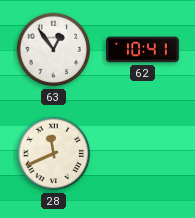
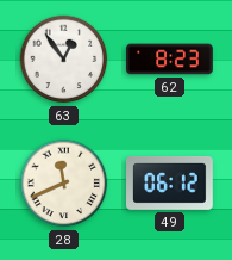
62: 10:41 -> 8:23
49: none -> 06:12
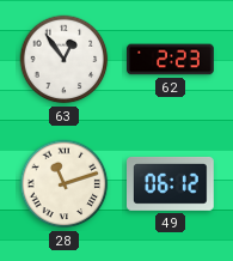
62: 8:23 -> 2:23
28: 11:41 -> 11:12
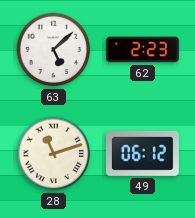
63: 12:54 -> 5:08
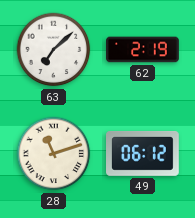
63: 5:08 -> 7:08
62: 2:23 -> 2:19
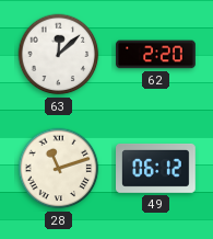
63: 7:08 -> 12:08
62: 2:19 -> 2:20
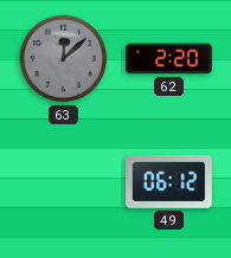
63 dial: white -> grey
28: 11:12 -> none
